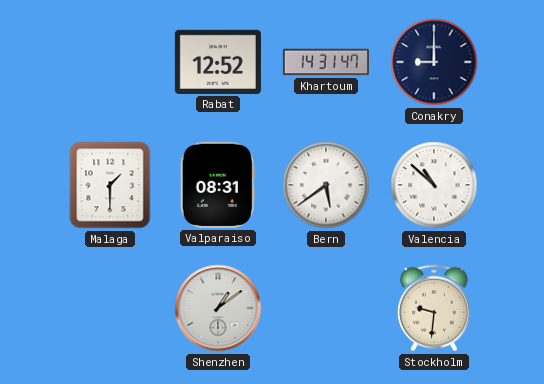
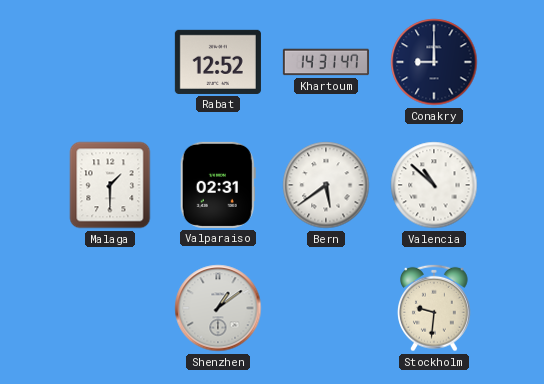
Valparaiso: 08:31 -> 02:31
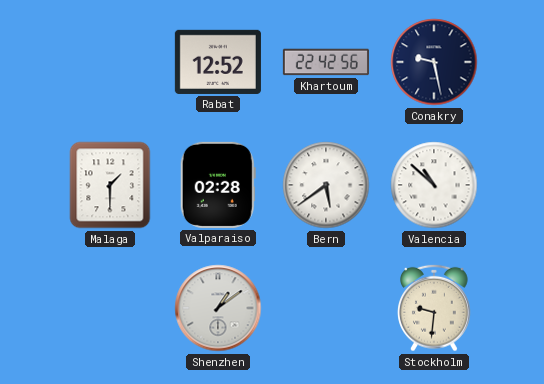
Khartoum: 14:31 -> 22:42
Conakry: 9:00 -> 9:28
Valparaiso: 02:31 -> 02:28
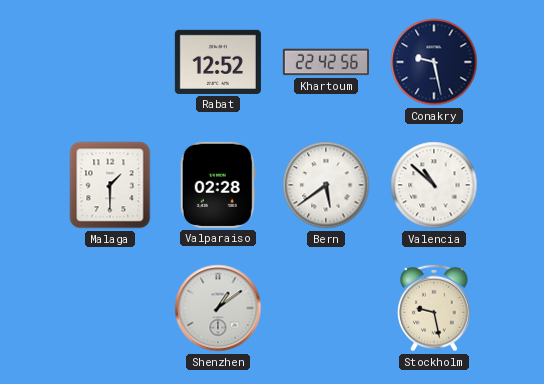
Stockholm: 9:31 -> 9:28
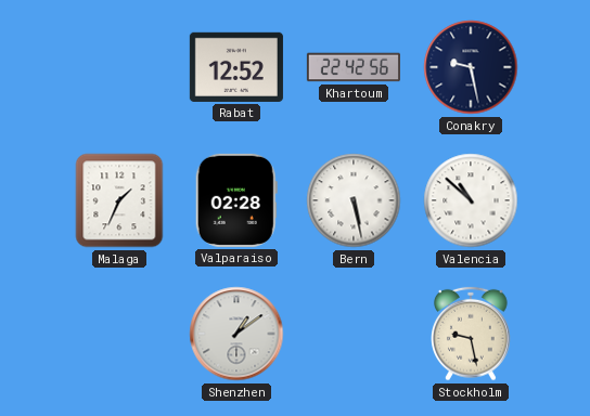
Malaga: 1:30 -> 1:34
Bern: 5:39 -> 5:28
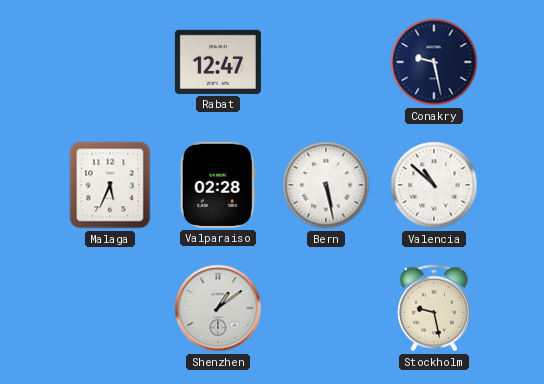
Rabat: 12:52 -> 12:47
Khartoum: 22:42 -> none
Malaga: 1:34 -> 5:34
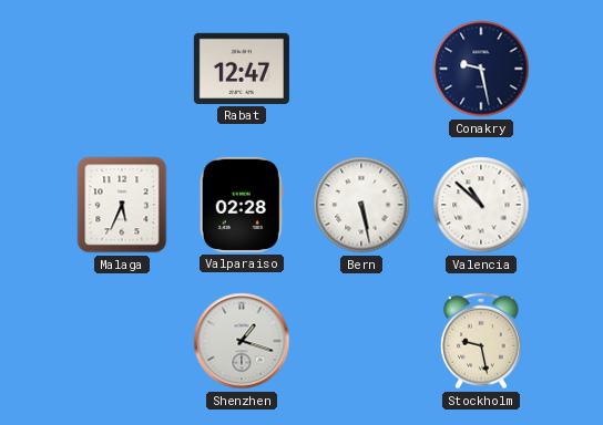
Shenzhen: 1:09 -> 1:18
